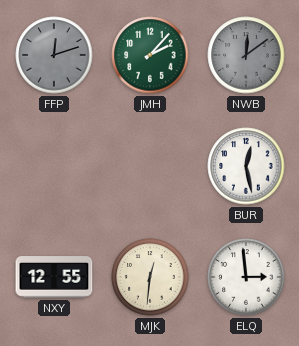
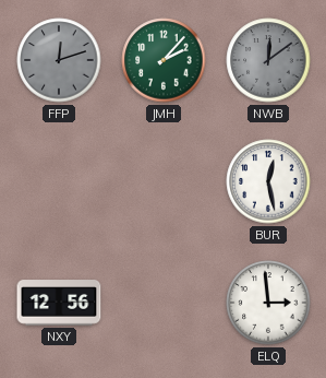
NXY: 12:55 -> 12:56
MJK: 12:31 -> none
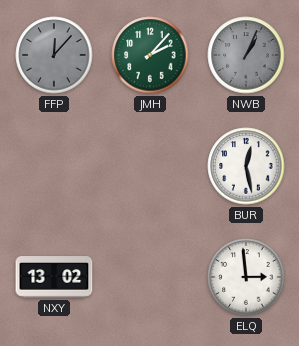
FFP: 12:12 -> 12:07
NWB: 12:09 -> 1:04
NXY: 12:56 -> 13:02
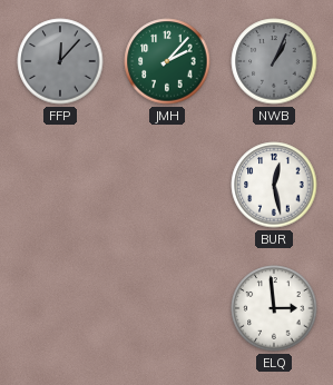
NXY: 13:02 -> none
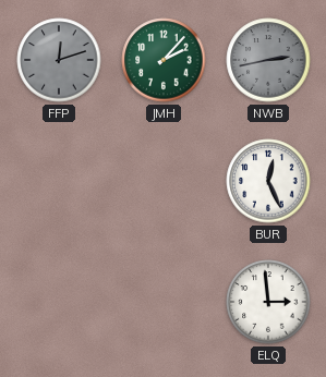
FFP: 12:07 -> 12:12
NWB: 1:04 -> 2:43
BUR: 12:28 -> 12:26
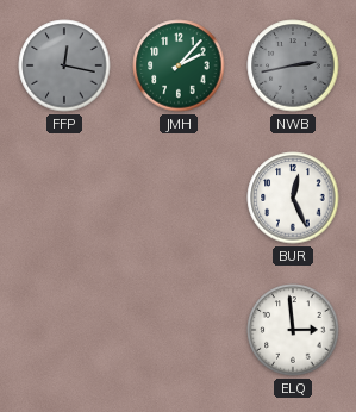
FFP: 12:12 -> 12:17
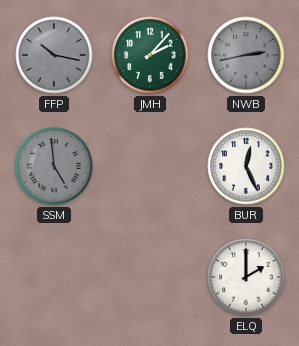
FFP: 12:17 -> 10:17
SSM: none -> 4:59
ELQ: 2:59 -> 2:00
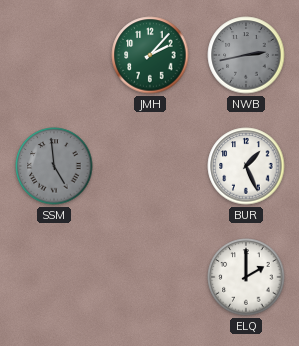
FFP: 10:17 -> none
BUR: 12:26 -> 1:26
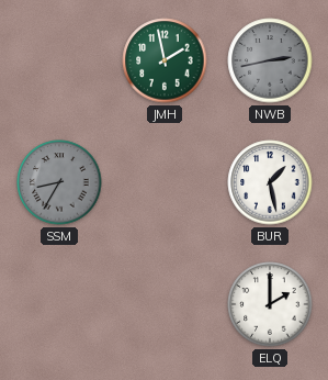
JMH: 2:07 -> 1:58
SSM: 4:59 -> 8:35
BUR: 1:26 -> 1:28
